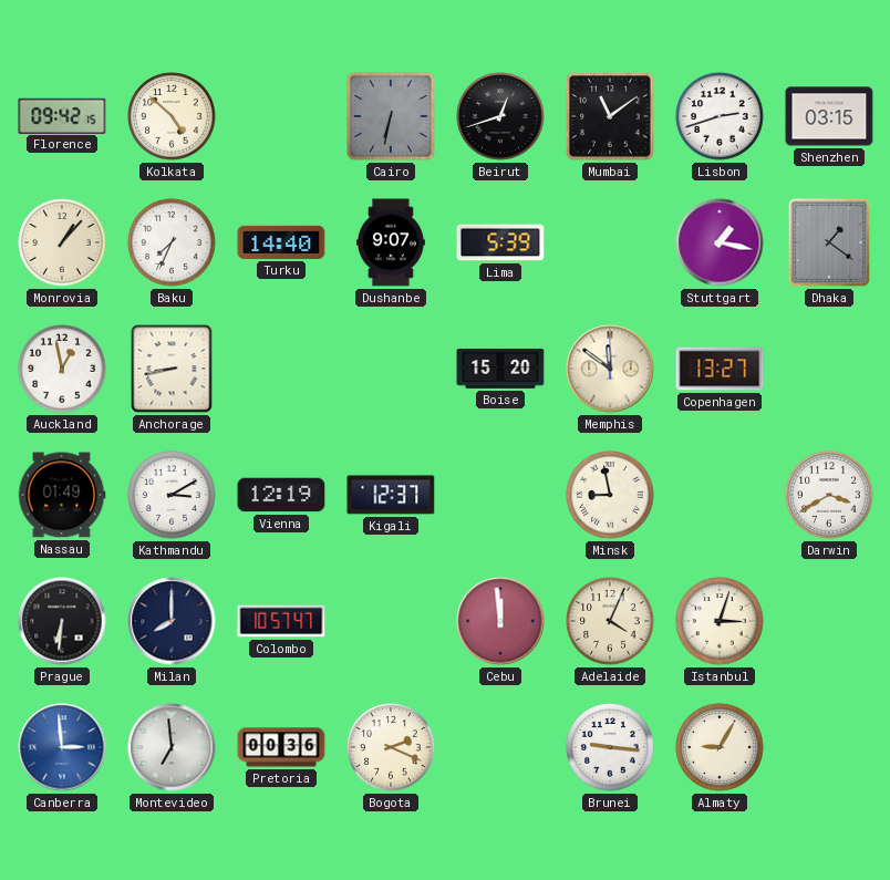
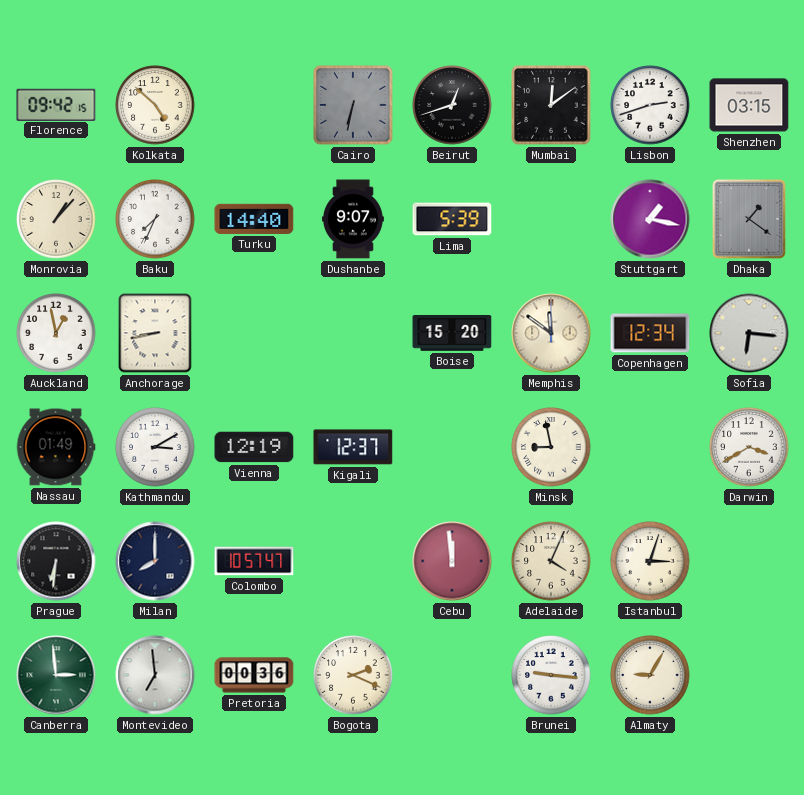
Mumbai: 11:09 -> 12:09
Copenhagen: 13:27 -> 12:34
Sofia: none -> 6:16
Canberra dial: blue -> green
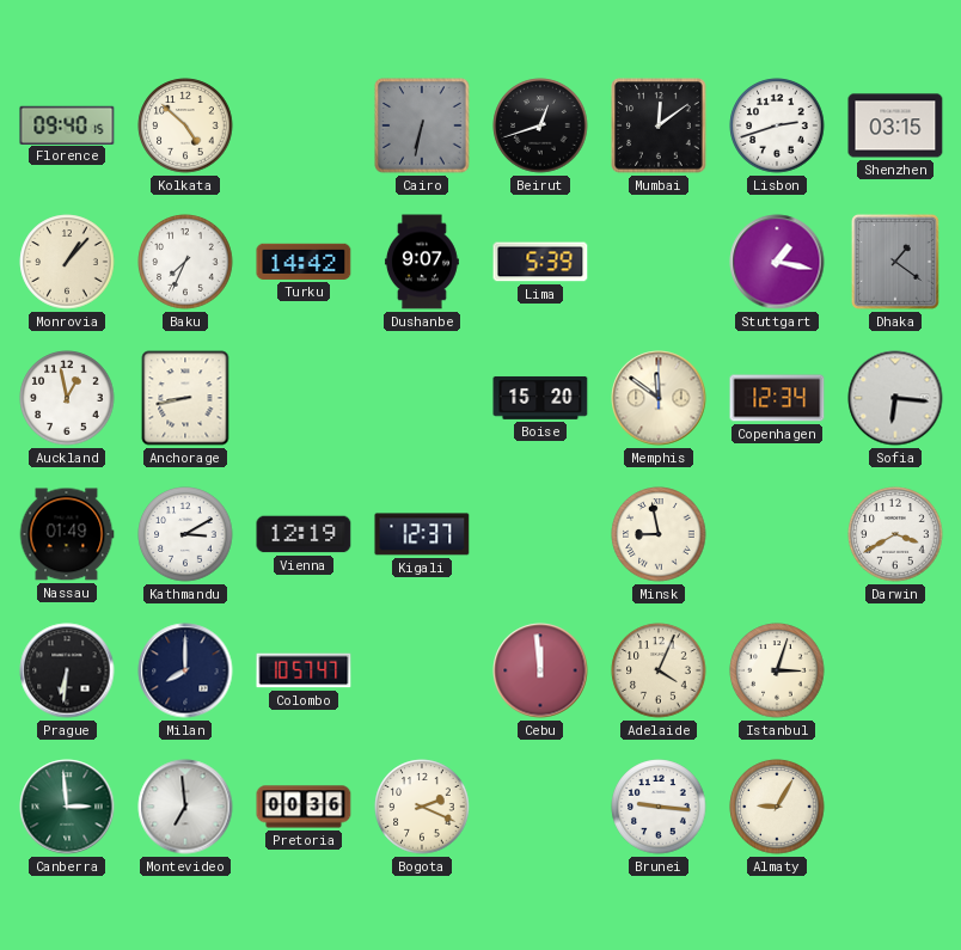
Florence: 09:42 -> 09:40
Turku: 14:40 -> 14:42
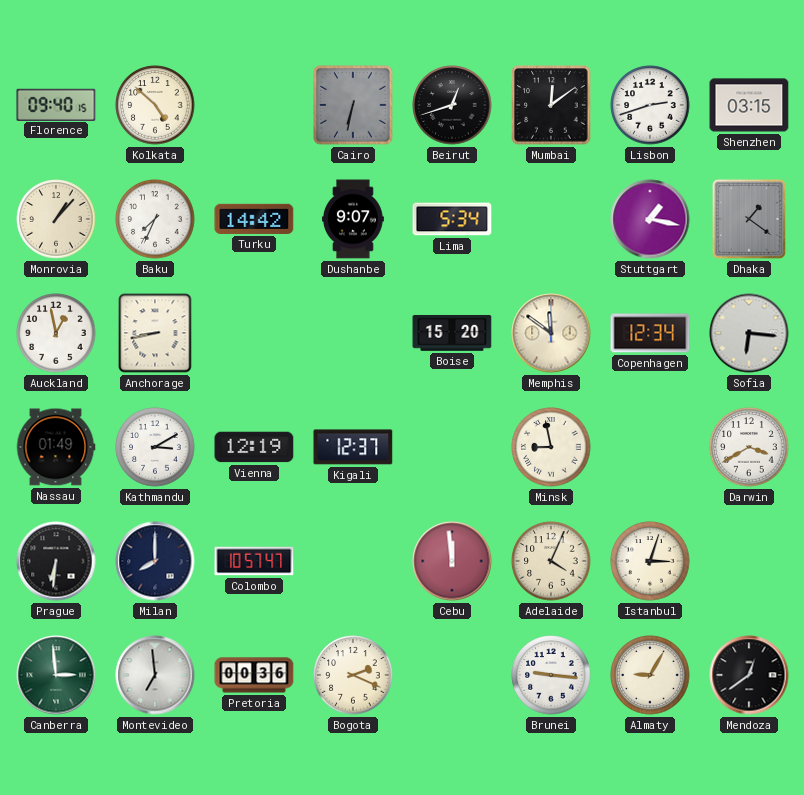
Lima: 5:39 -> 5:34
Mendoza: none -> 12:39
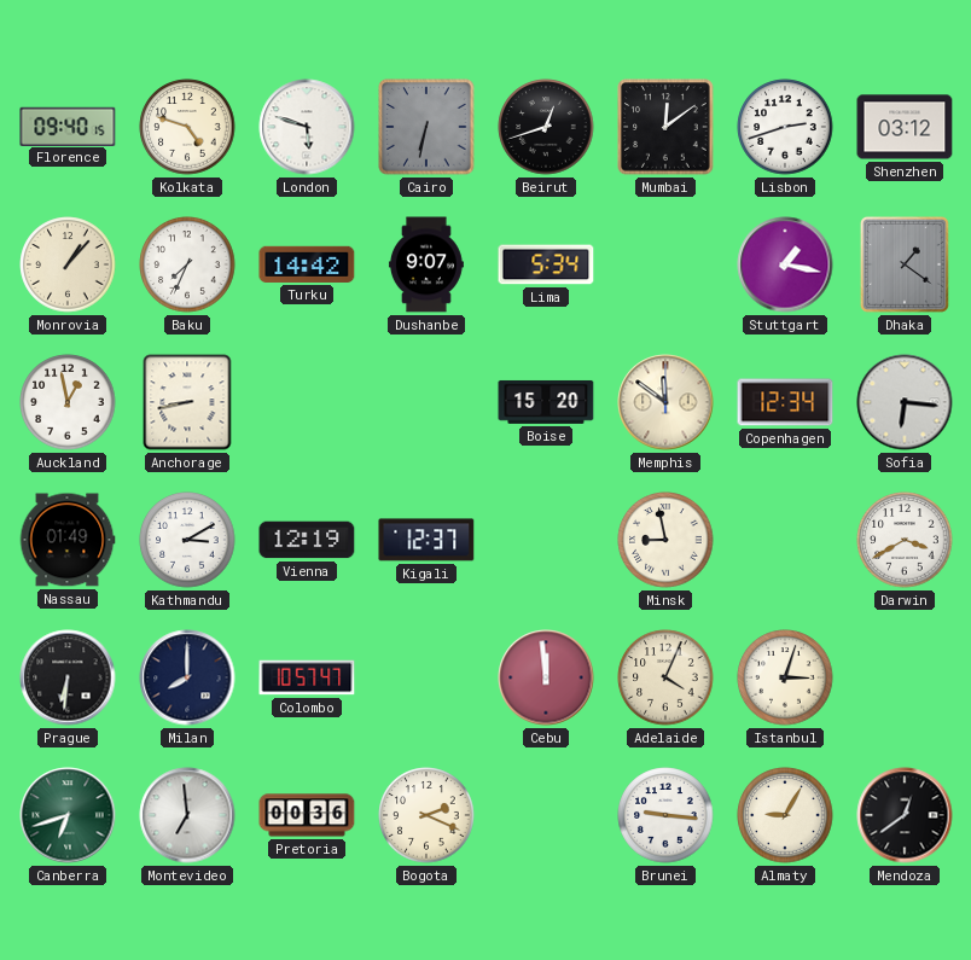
Kolkata: 4:52 -> 4:48
London: none -> 5:48
Shenzhen: 03:15 -> 03:12
Canberra: 2:59 -> 6:42
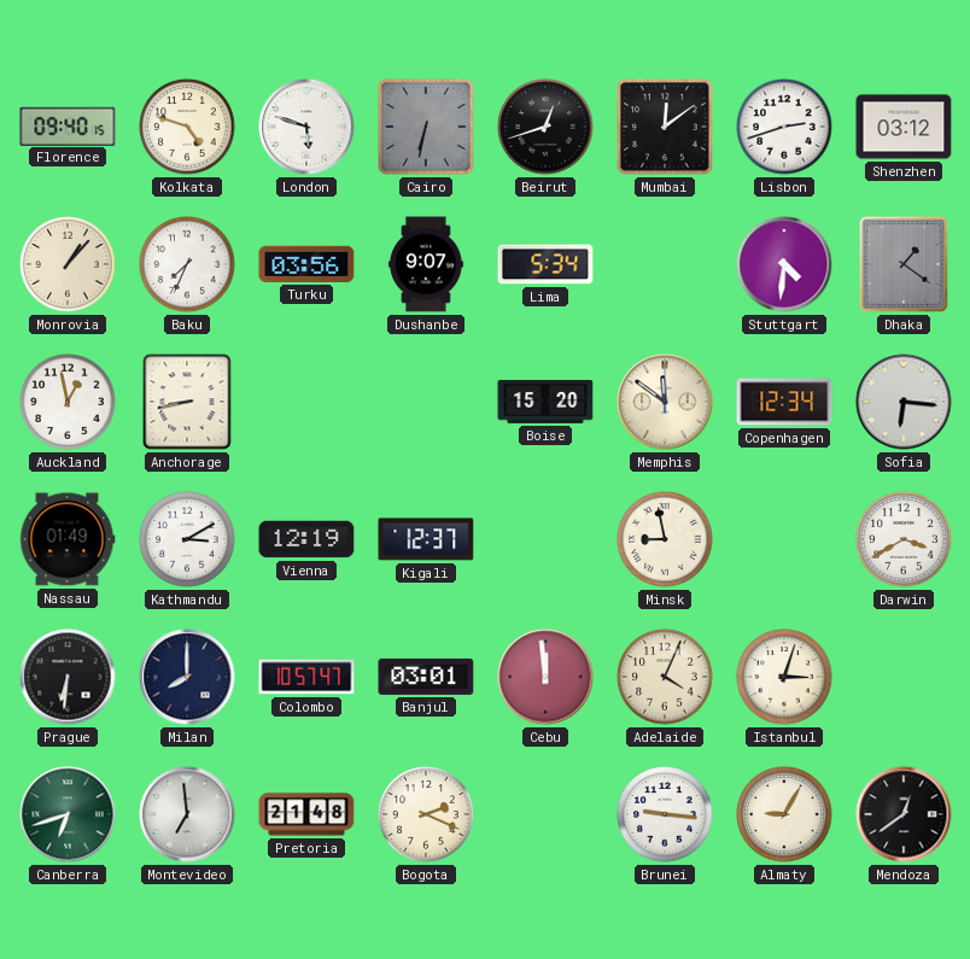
Turku: 14:42 -> 03:56
Stuttgart: 1:17 -> 4:31
Banjul: none -> 03:01
Pretoria: 00:36 -> 21:48
